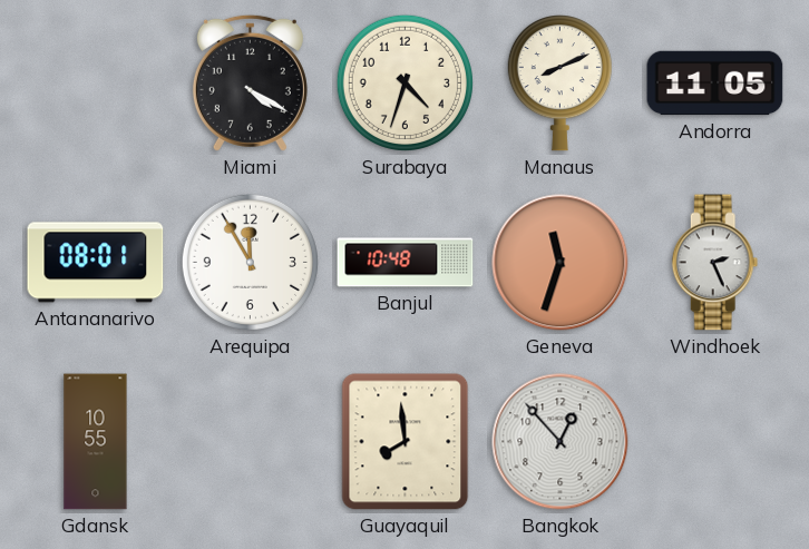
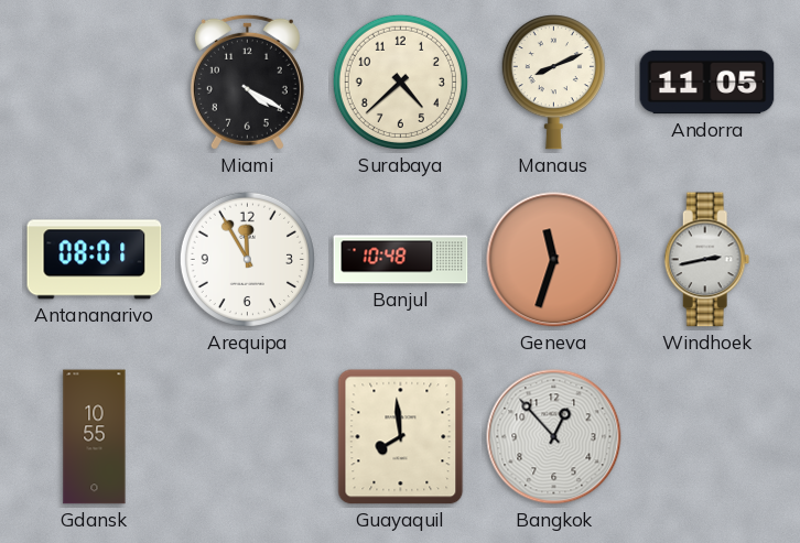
Surabaya: 4:33 -> 4:38
Windhoek: 2:26 -> 2:43
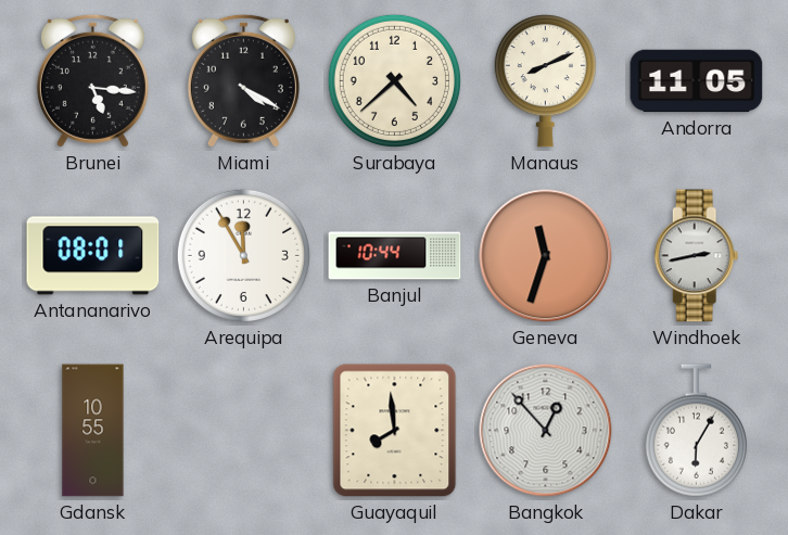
Brunei: none -> 5:16
Banjul: 10:48 -> 10:44
Dakar: none -> 6:05
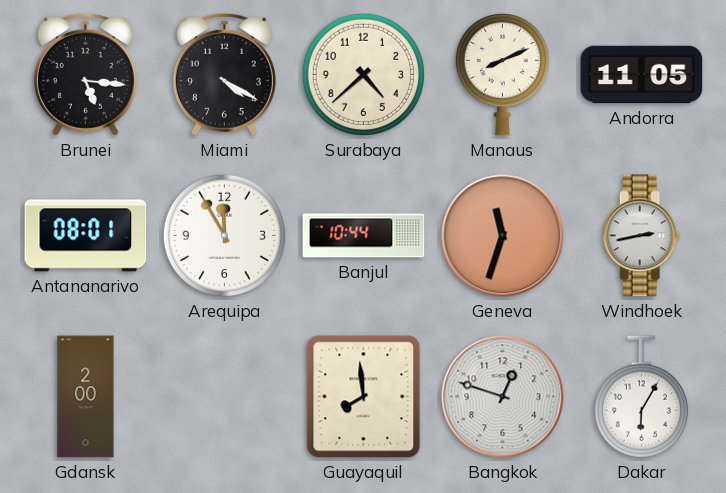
Gdansk: 10:55 -> 2:00
Bangkok: 12:53 -> 12:48
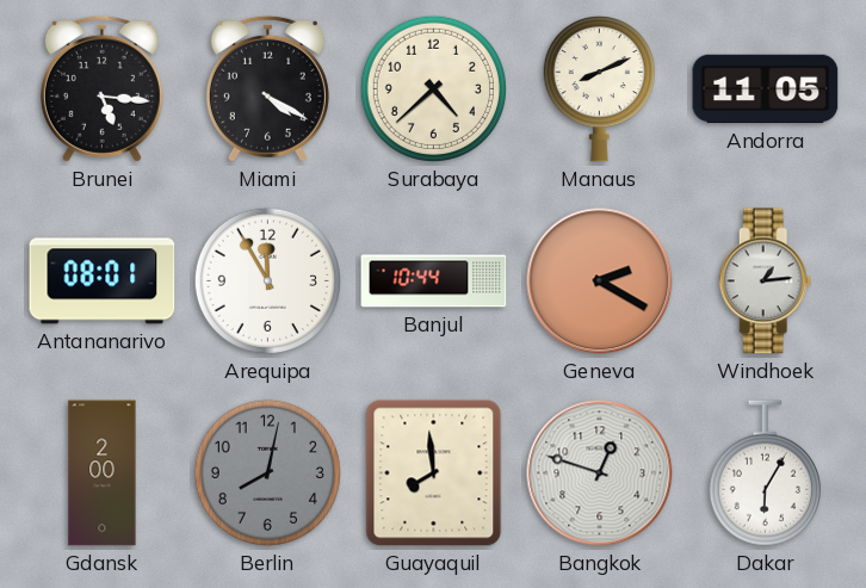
Geneva: 11:33 -> 2:20
Windhoek: 2:43 -> 1:14
Berlin: none -> 8:02
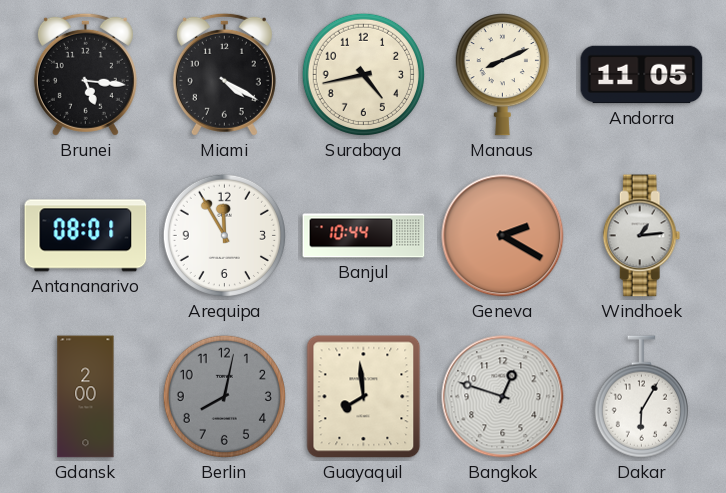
Surabaya: 4:38 -> 4:43
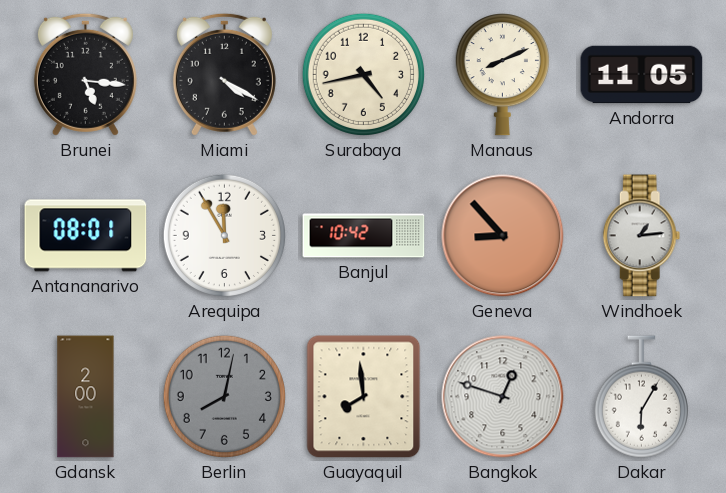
Banjul: 10:44 -> 10:42
Geneva: 2:20 -> 8:53
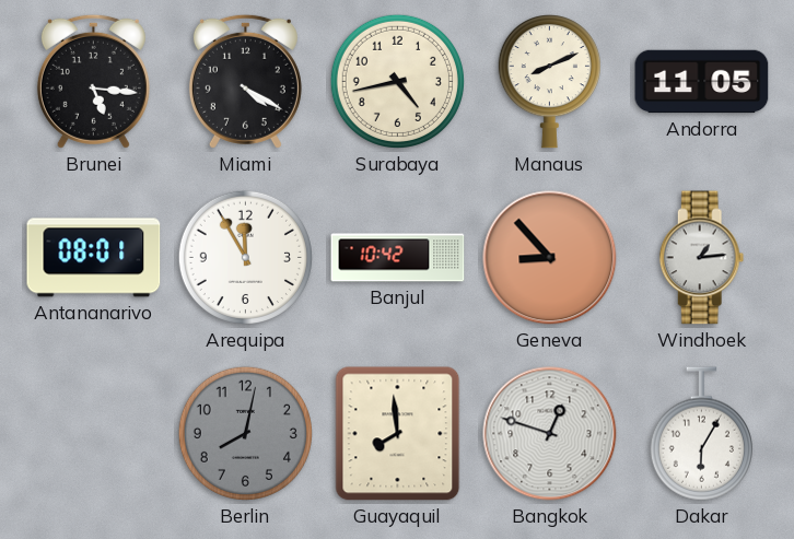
Gdansk: 2:00 -> none
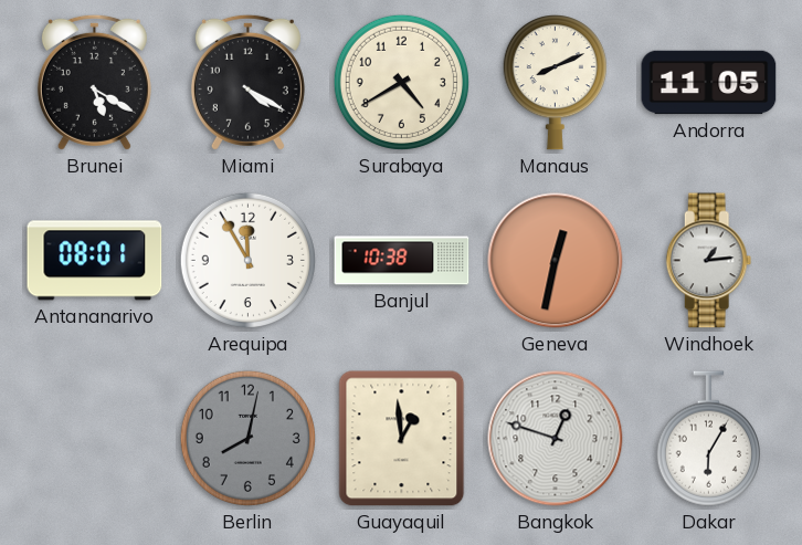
Brunei: 5:16 -> 5:20
Surabaya: 4:43 -> 4:40
Banjul: 10:42 -> 10:38
Geneva: 8:53 -> 12:32
Guayaquil: 7:59 -> 12:59
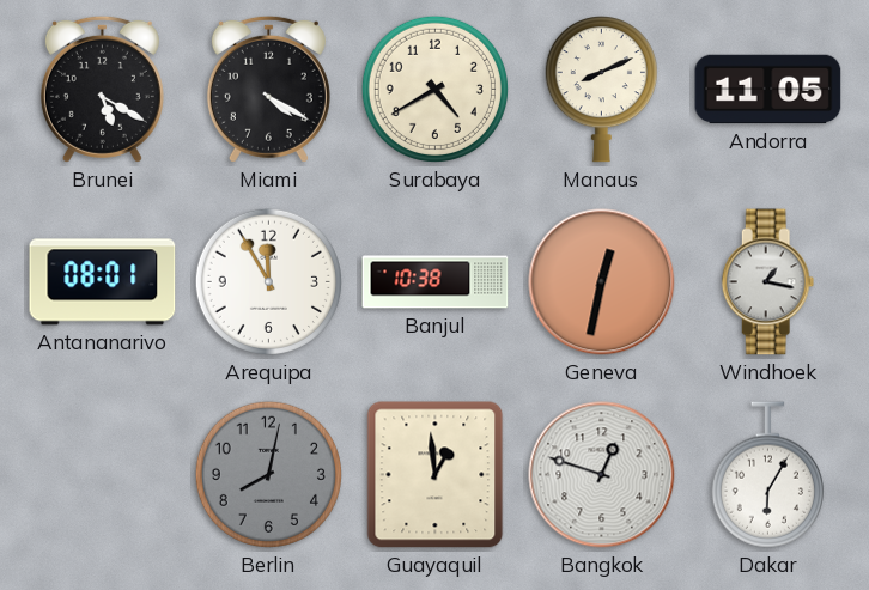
Windhoek: 1:14 -> 1:17
